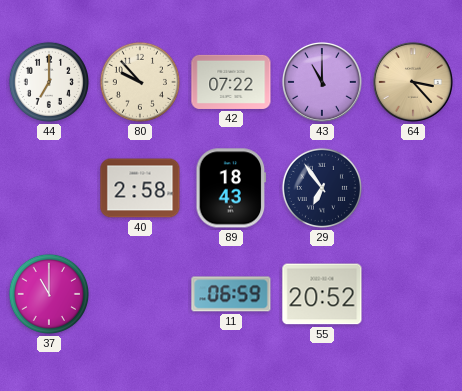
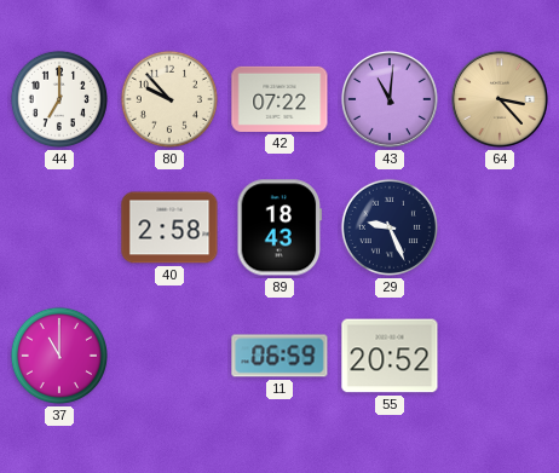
43: 11:00 -> 11:01
29: 6:54 -> 9:26
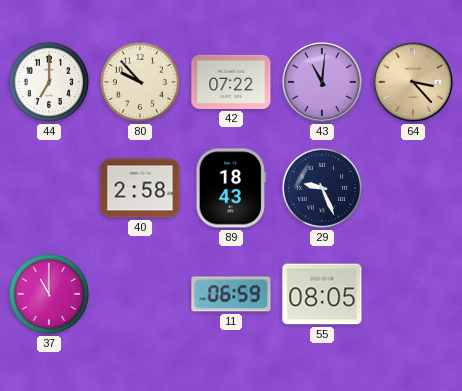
55: 20:52 -> 08:05
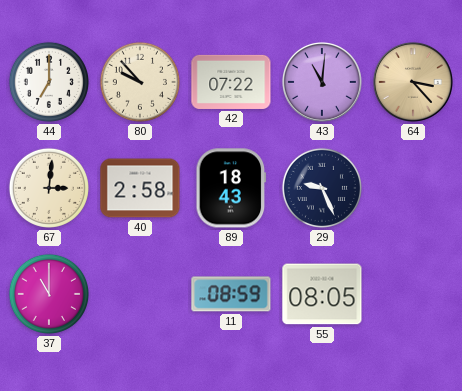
67: none -> 3:01
11: 06:59 -> 08:59
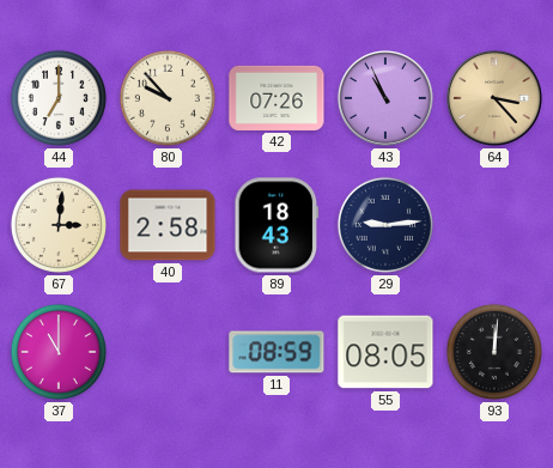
42: 07:22 -> 07:26
43: 11:01 -> 10:56
29: 9:26 -> 9:14
93: none -> 12:01
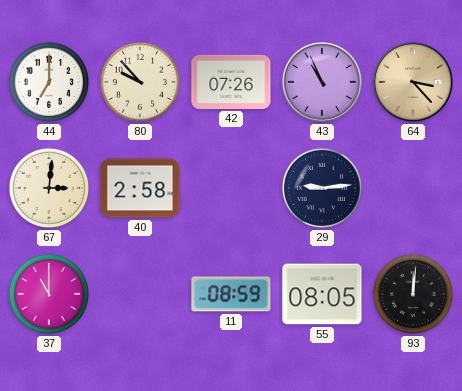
89: 18:43 -> none
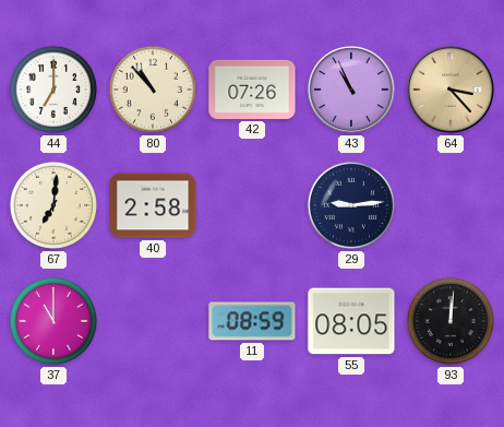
80: 9:53 -> 10:53
67: 3:01 -> 7:01
